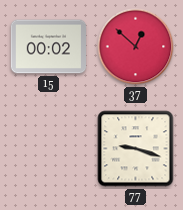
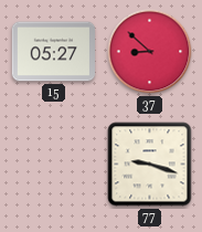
15: 00:02 -> 05:27
37: 12:52 -> 8:52
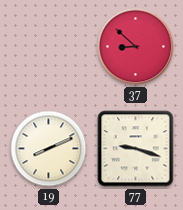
15: 05:27 -> none
19: none -> 8:11
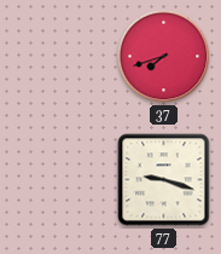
37: 8:52 -> 7:42
19: 8:11 -> none
